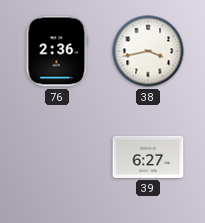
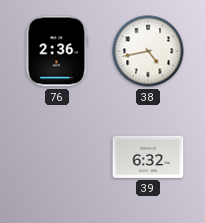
38: 3:43 -> 4:43
39: 6:27 -> 6:32
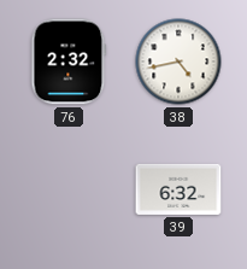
76: 2:36 -> 2:32
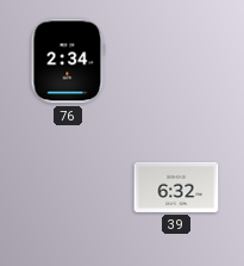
76: 2:32 -> 2:34
38: 4:43 -> none
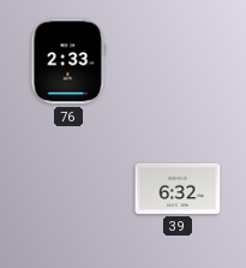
76: 2:34 -> 2:33
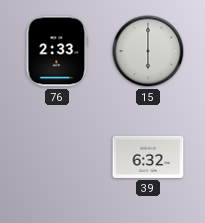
15: none -> 6:00
